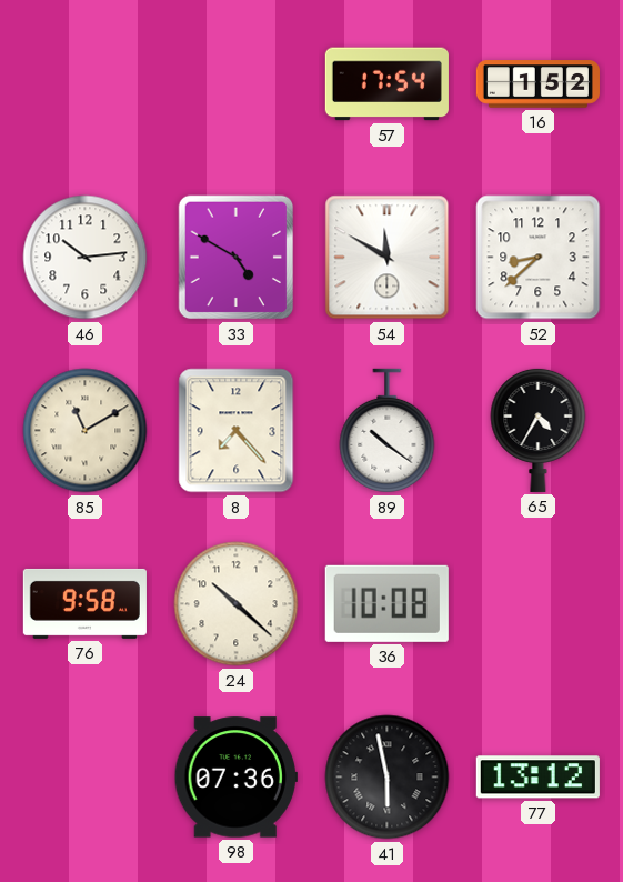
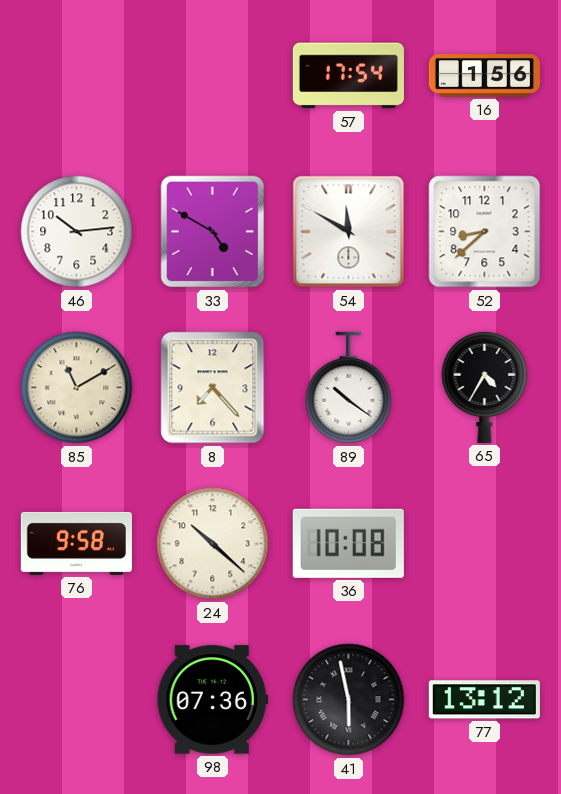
16: 1:52 -> 1:56
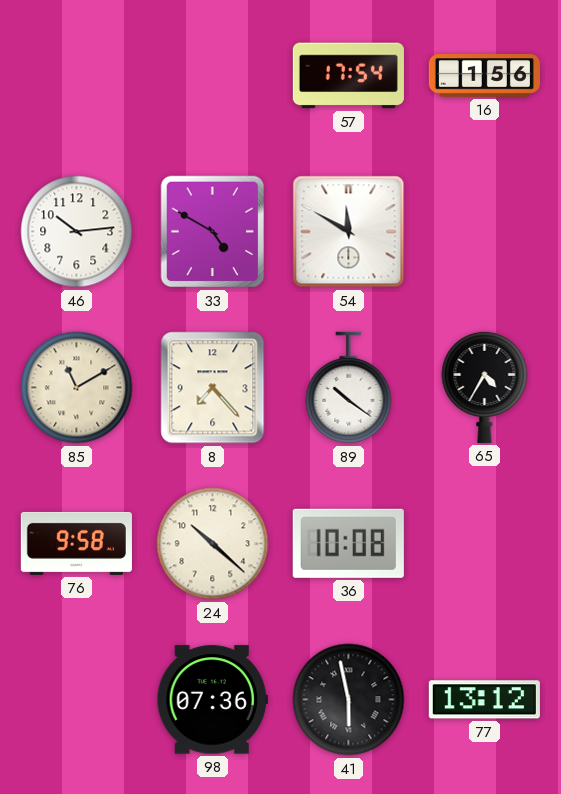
52: 8:38 -> none
